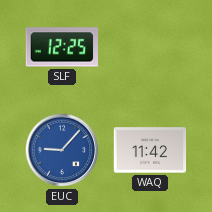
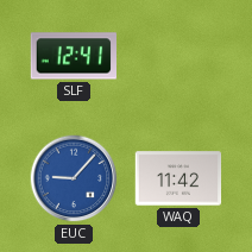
SLF: 12:25 -> 12:41
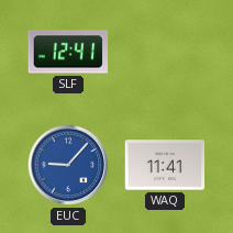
WAQ: 11:42 -> 11:41
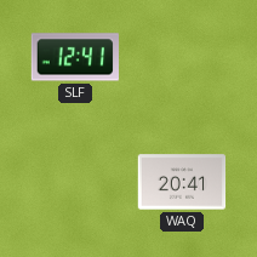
EUC: 9:07 -> none
WAQ: 11:41 -> 20:41
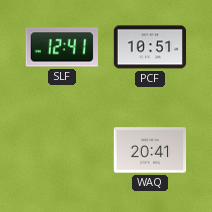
PCF: none -> 10:51
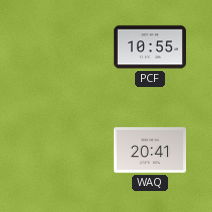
SLF: 12:41 -> none
PCF: 10:51 -> 10:55
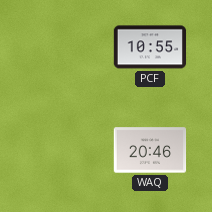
WAQ: 20:41 -> 20:46
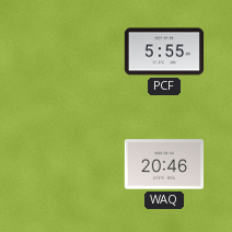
PCF: 10:55 -> 5:55
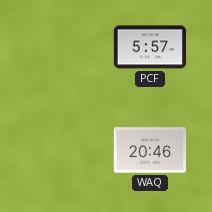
PCF: 5:55 -> 5:57
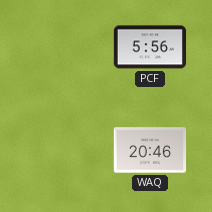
PCF: 5:57 -> 5:56
